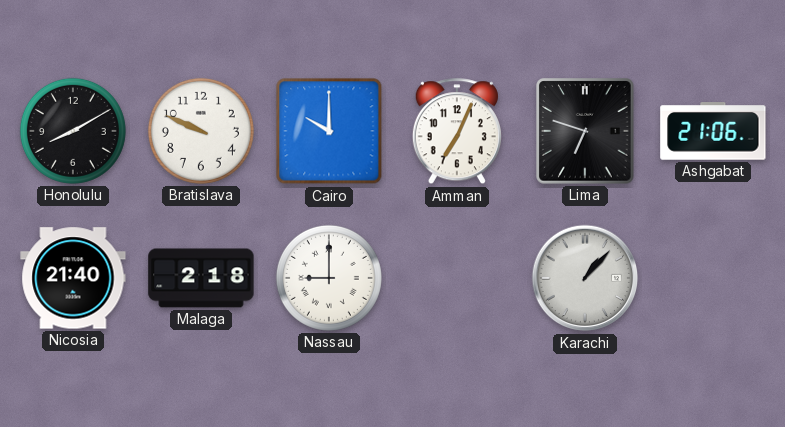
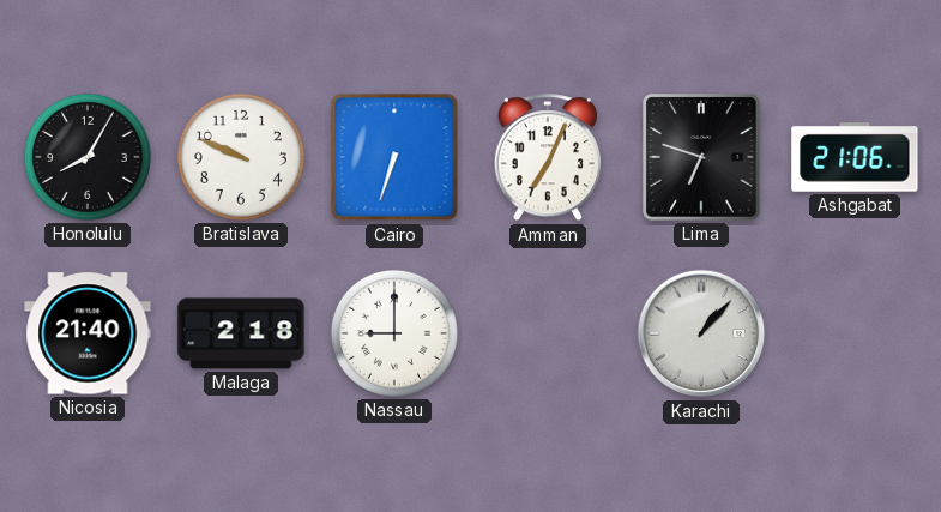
Honolulu: 8:10 -> 8:05
Cairo: 10:00 -> 6:33
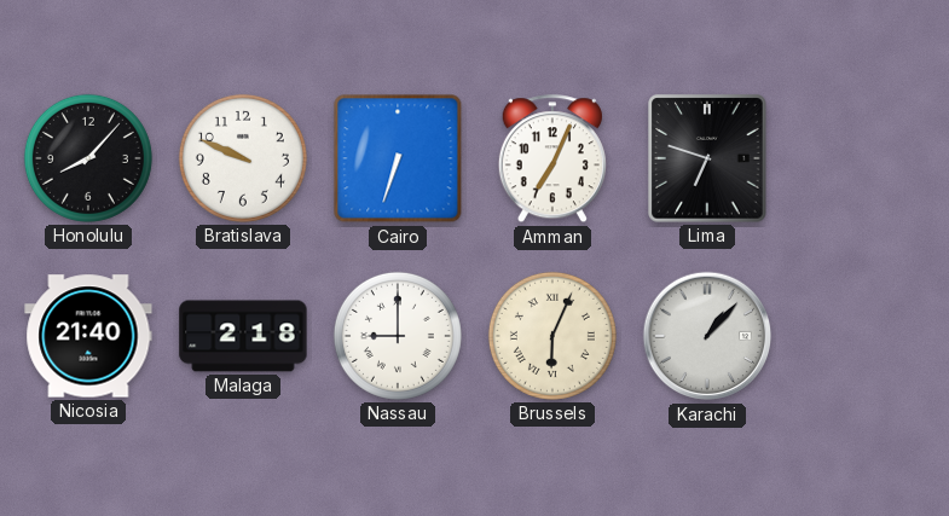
Honolulu: 8:05 -> 8:07
Ashgabat: 21:06 -> none
Brussels: none -> 6:04
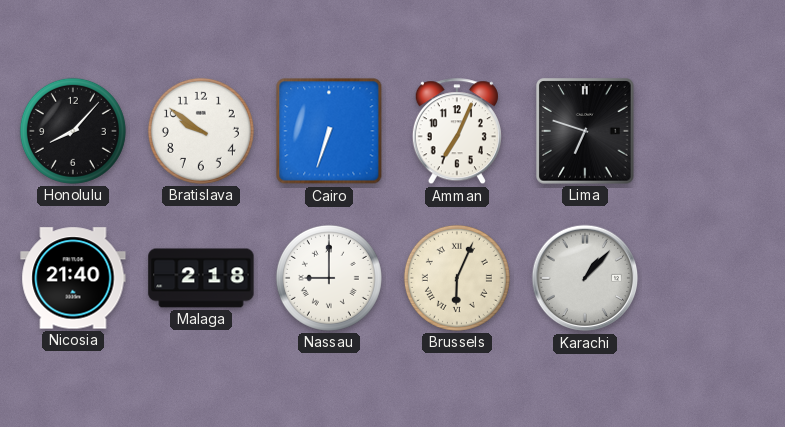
Bratislava: 9:49 -> 9:51
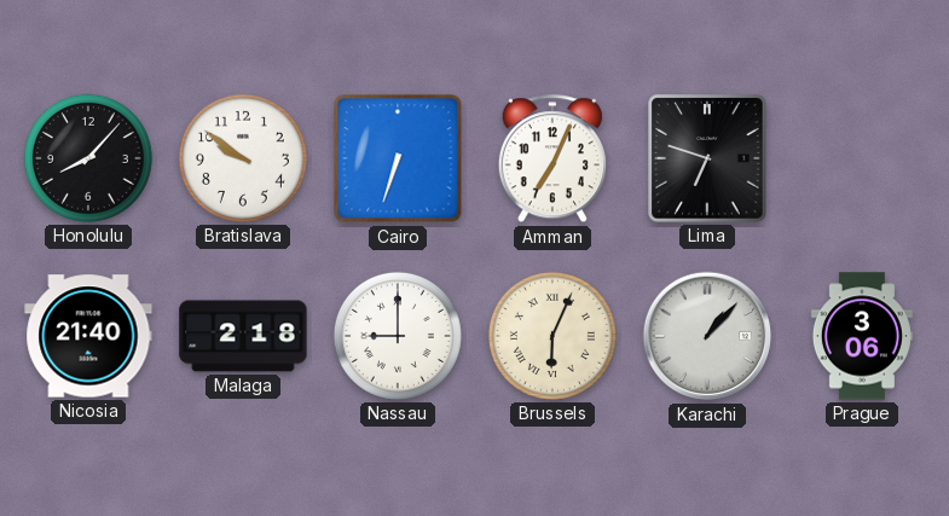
Prague: none -> 3:06
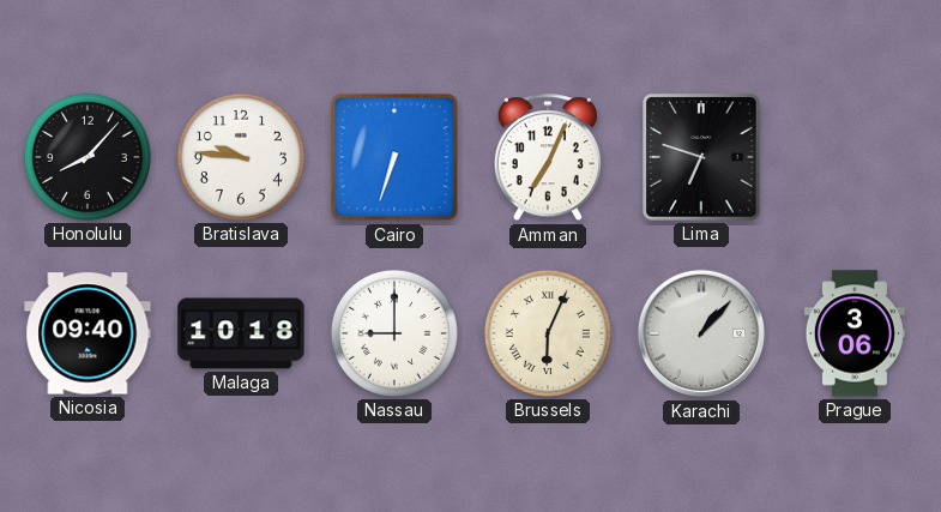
Bratislava: 9:51 -> 9:46
Nicosia: 21:40 -> 09:40
Malaga: 2:18 -> 10:18
